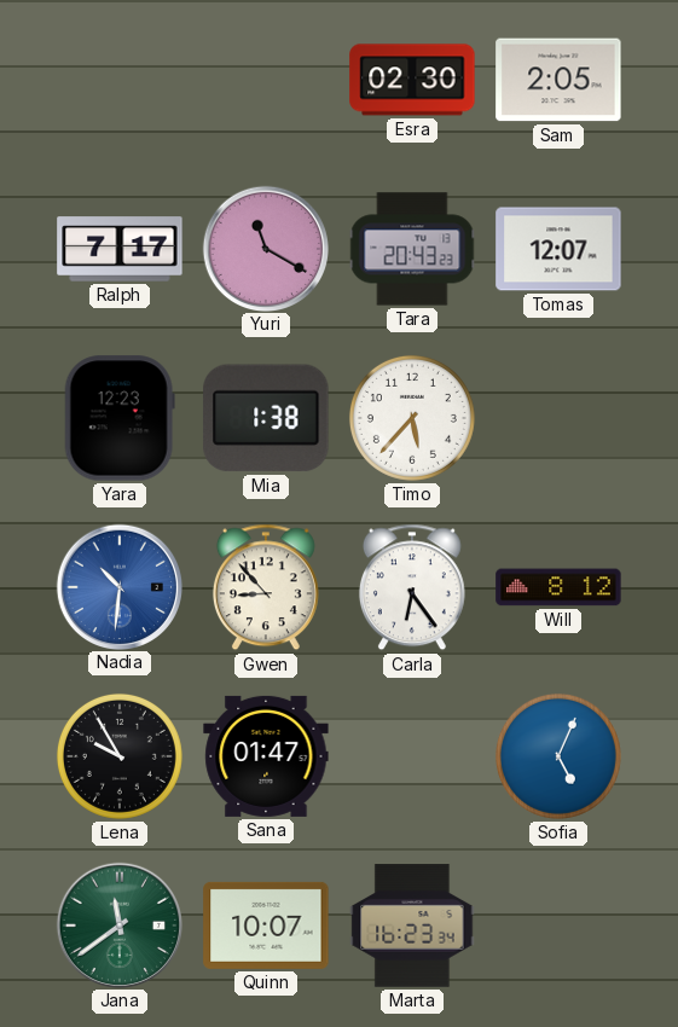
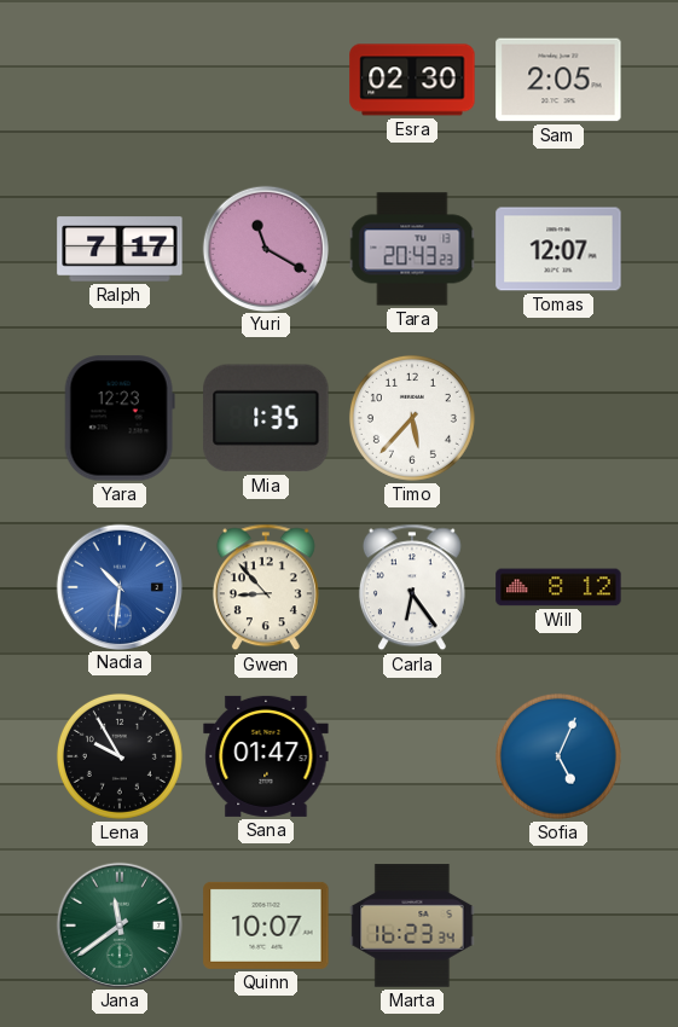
Mia: 1:38 -> 1:35
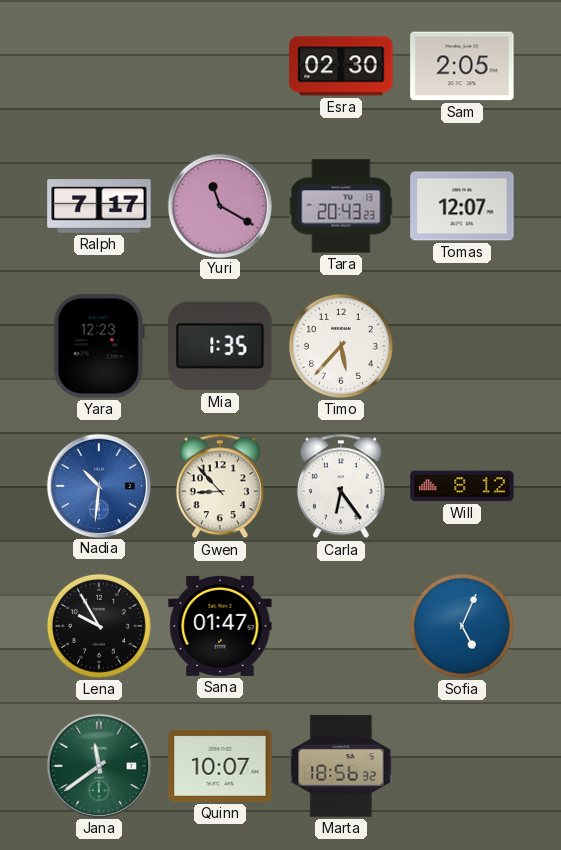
Marta: 16:23 -> 18:56
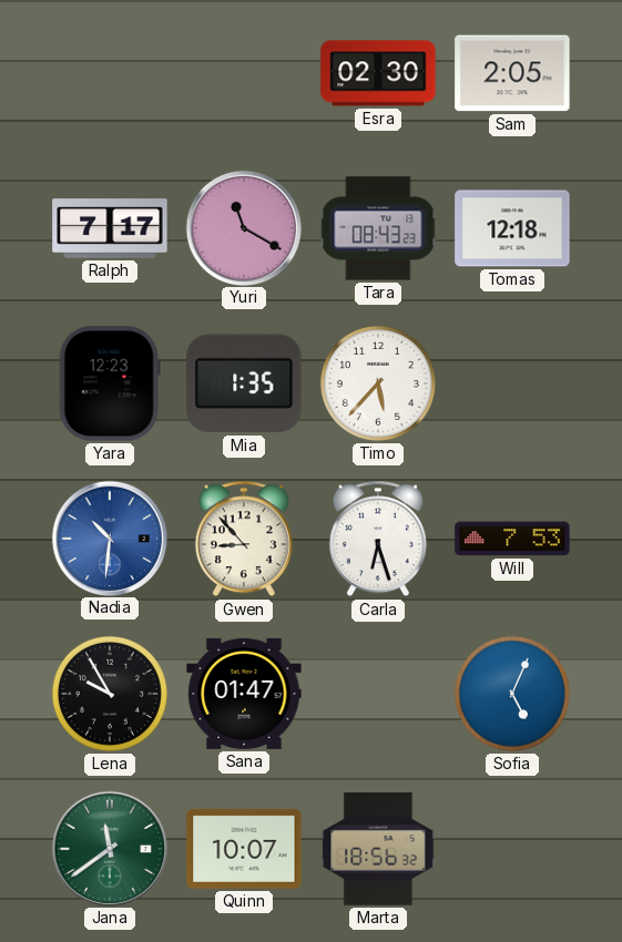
Tara: 20:43 -> 08:43
Tomas: 12:07 -> 12:18
Carla: 6:24 -> 6:27
Will: 8:12 -> 7:53
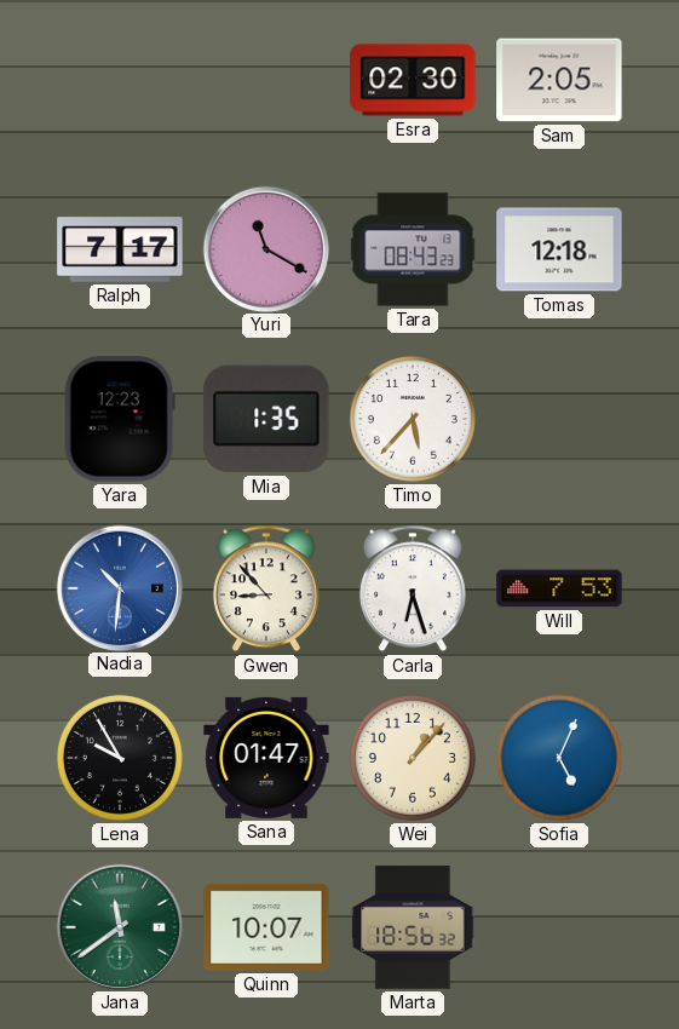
Wei: none -> 1:07
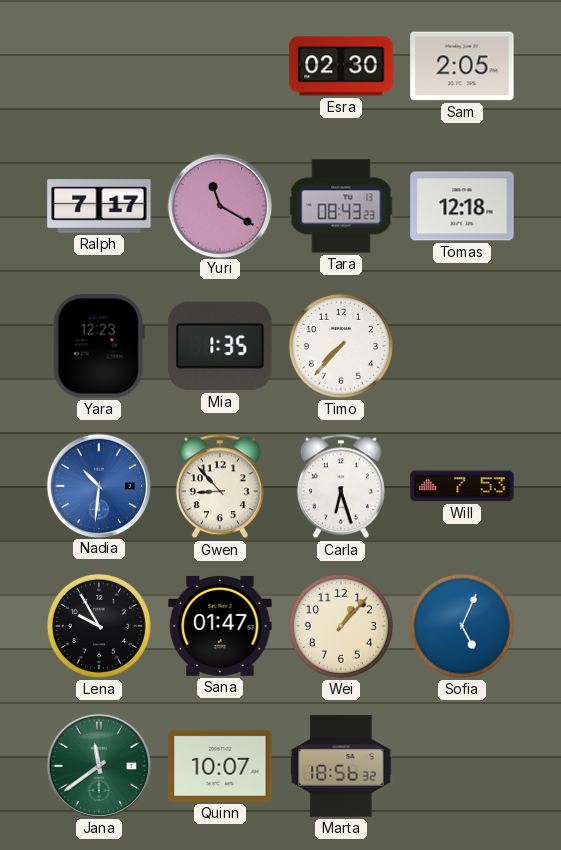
Timo: 5:37 -> 7:37
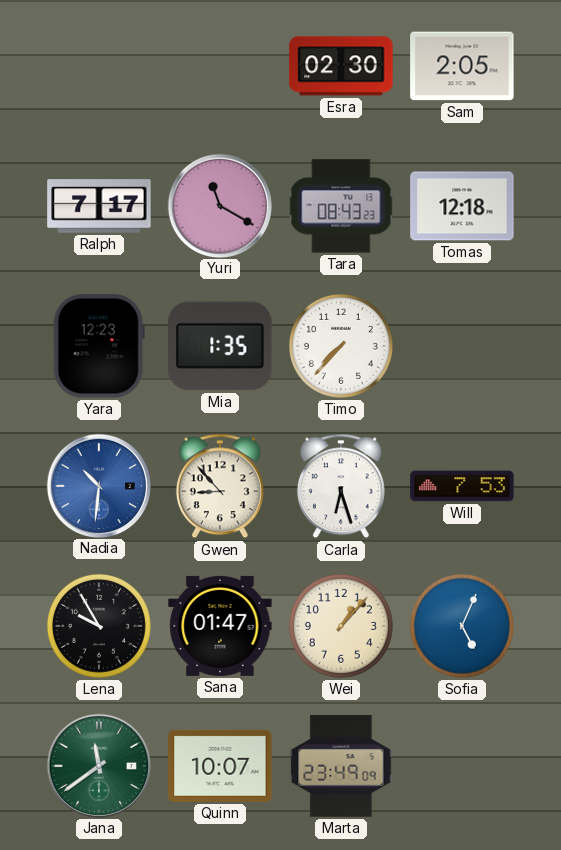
Marta: 18:56 -> 23:49
